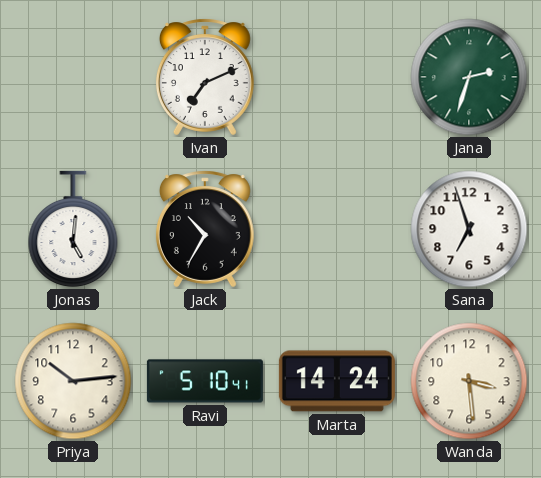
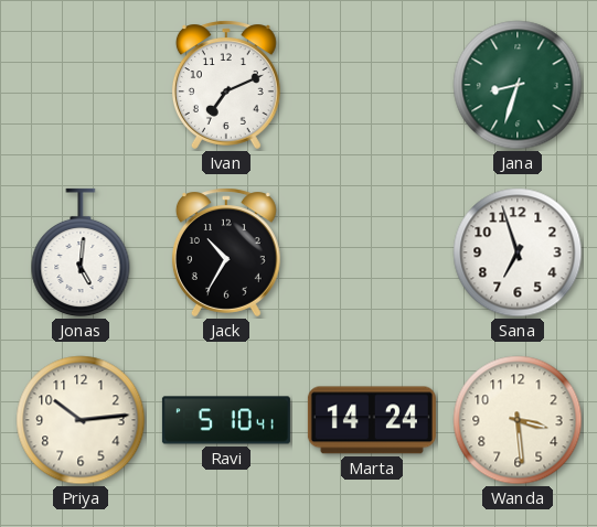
Jana: 2:33 -> 8:33
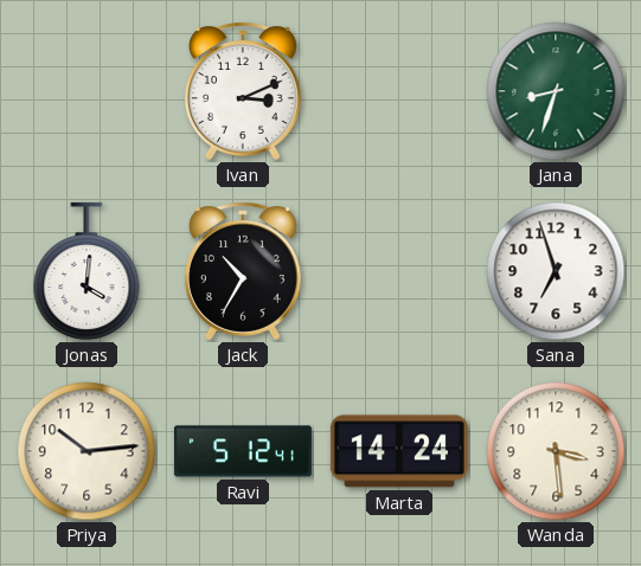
Ivan: 7:11 -> 3:11
Jonas: 5:01 -> 4:01
Ravi: 5:10 -> 5:12
